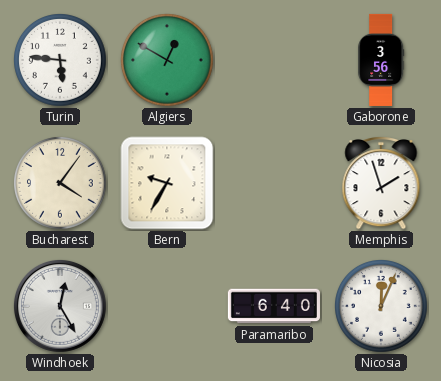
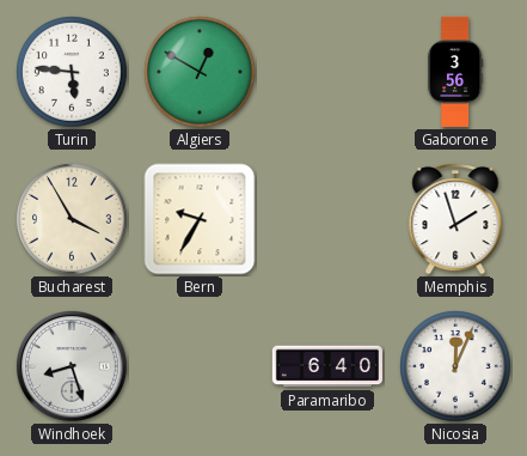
Bucharest: 4:06 -> 3:55
Windhoek: 12:25 -> 8:27
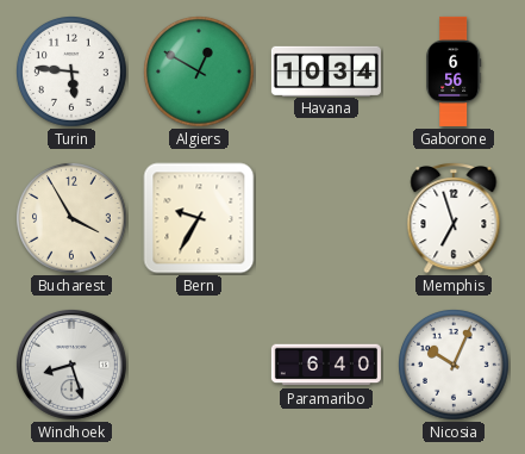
Havana: none -> 10:34
Gaborone: 3:56 -> 6:56
Memphis: 1:57 -> 6:57
Nicosia: 12:04 -> 10:04
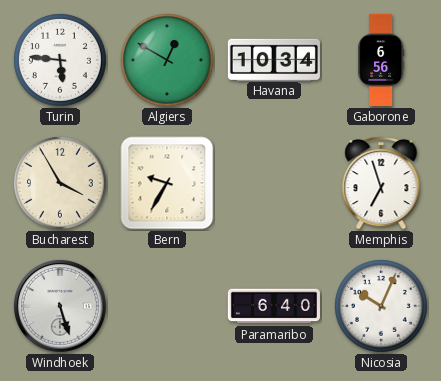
Windhoek: 8:27 -> 5:27
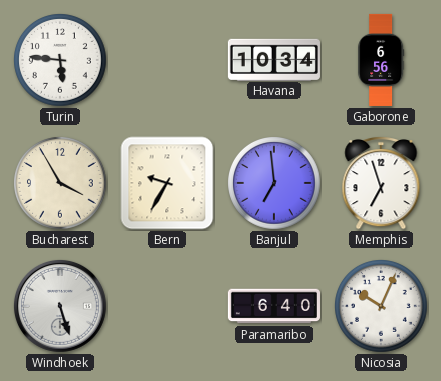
Algiers: 12:50 -> none
Banjul: none -> 6:59
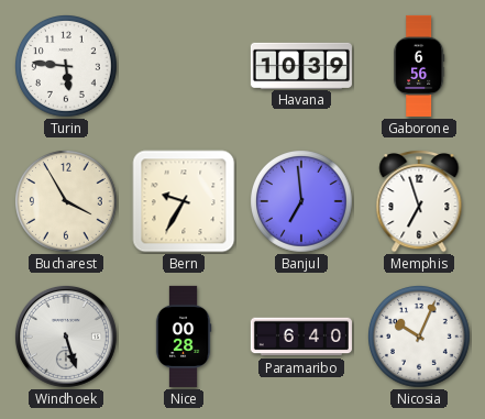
Havana: 10:34 -> 10:39
Nice: none -> 00:28
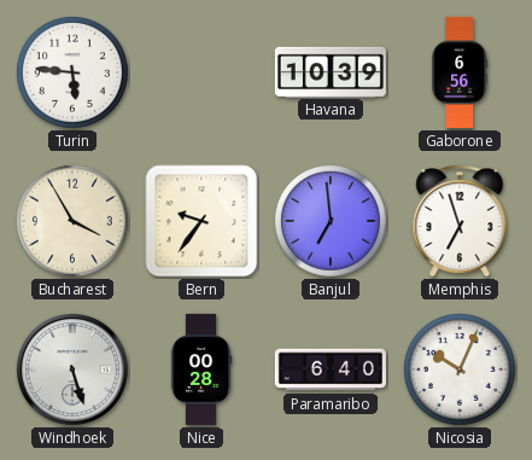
Bern: 9:35 -> 9:36
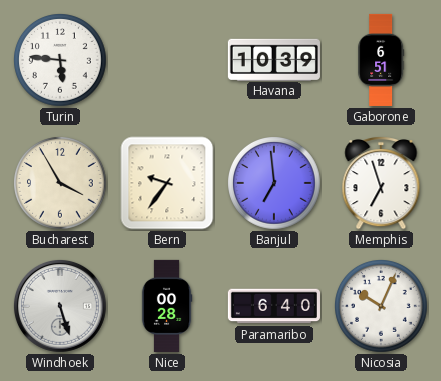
Gaborone: 6:56 -> 6:51
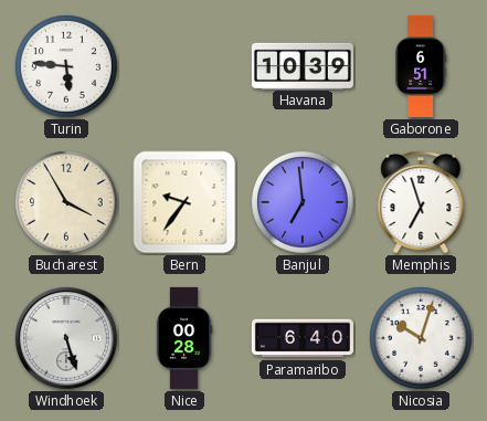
Nicosia: 10:04 -> 10:03
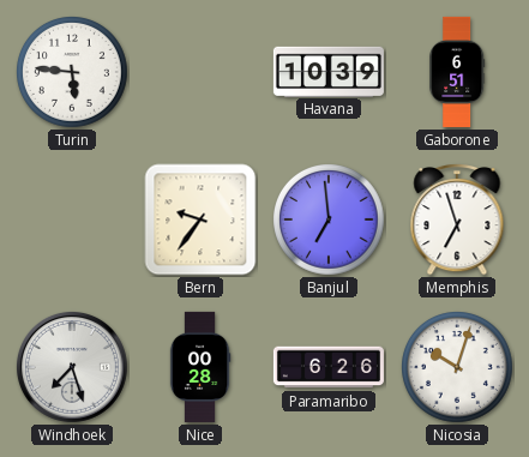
Bucharest: 3:55 -> none
Windhoek: 5:27 -> 7:27
Paramaribo: 6:40 -> 6:26
